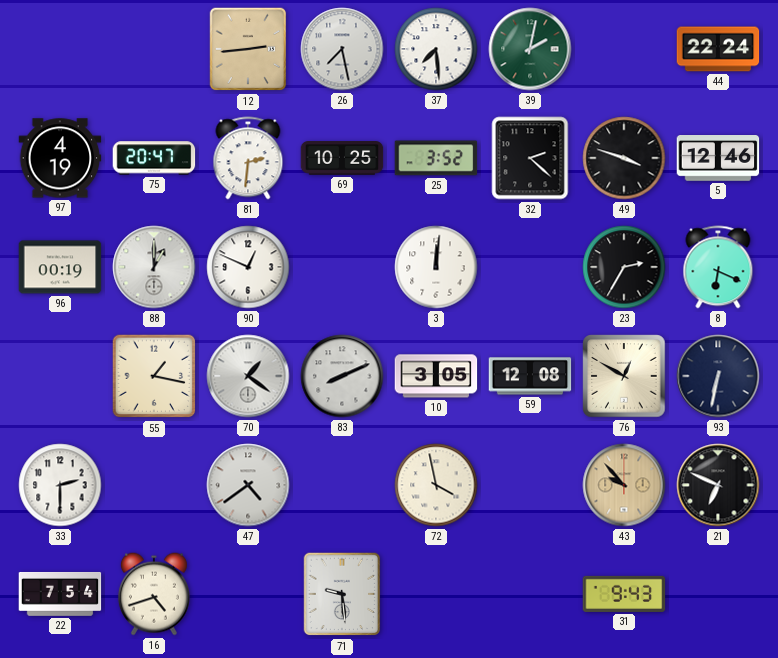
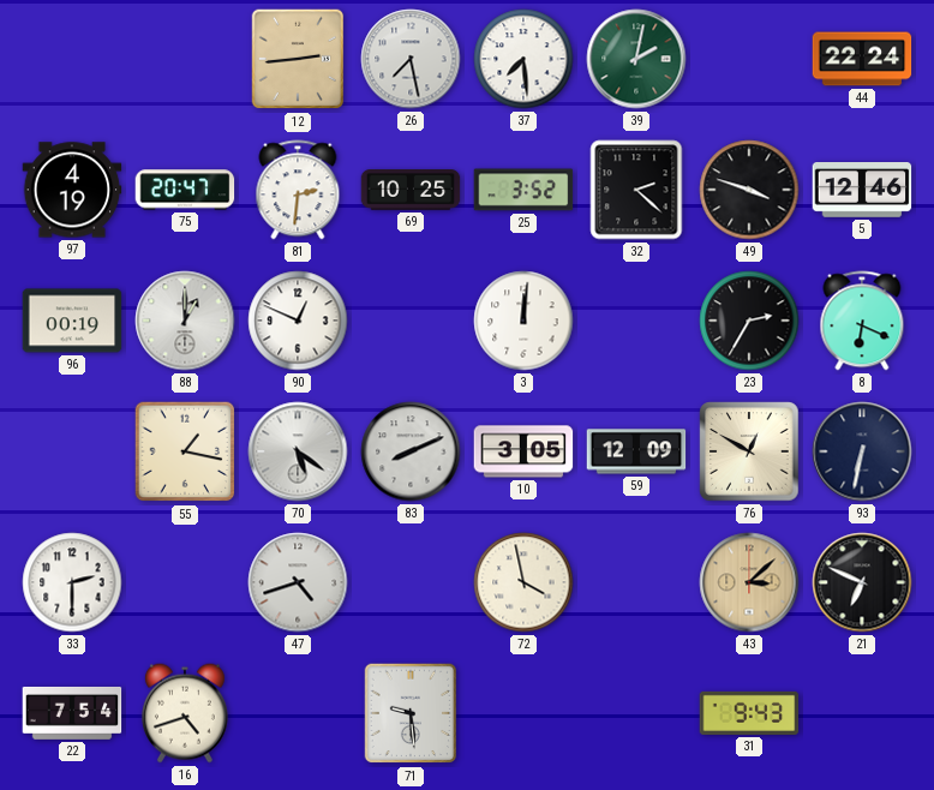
70: 1:21 -> 5:21
59: 12:08 -> 12:09
47: 4:39 -> 4:42
43: 9:53 -> 3:08
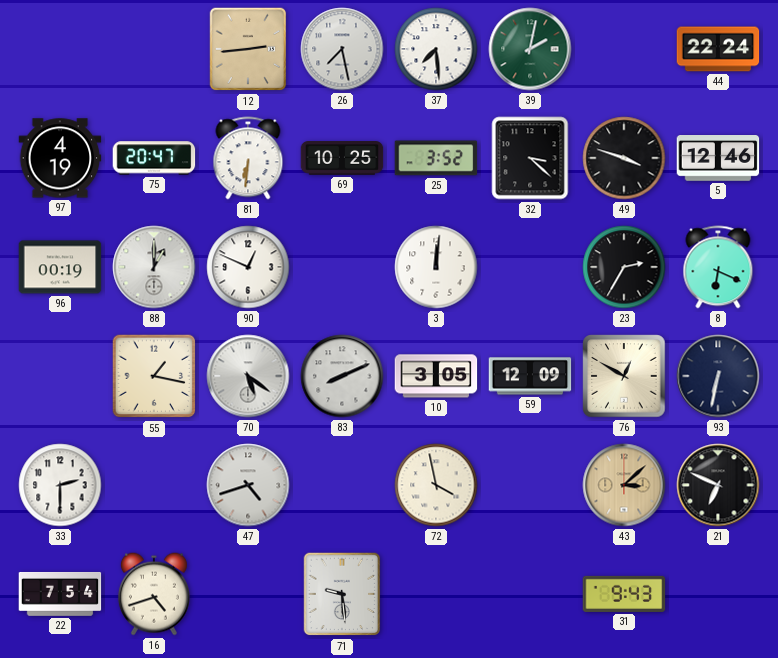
81: 2:31 -> 6:31
32: 2:22 -> 3:22
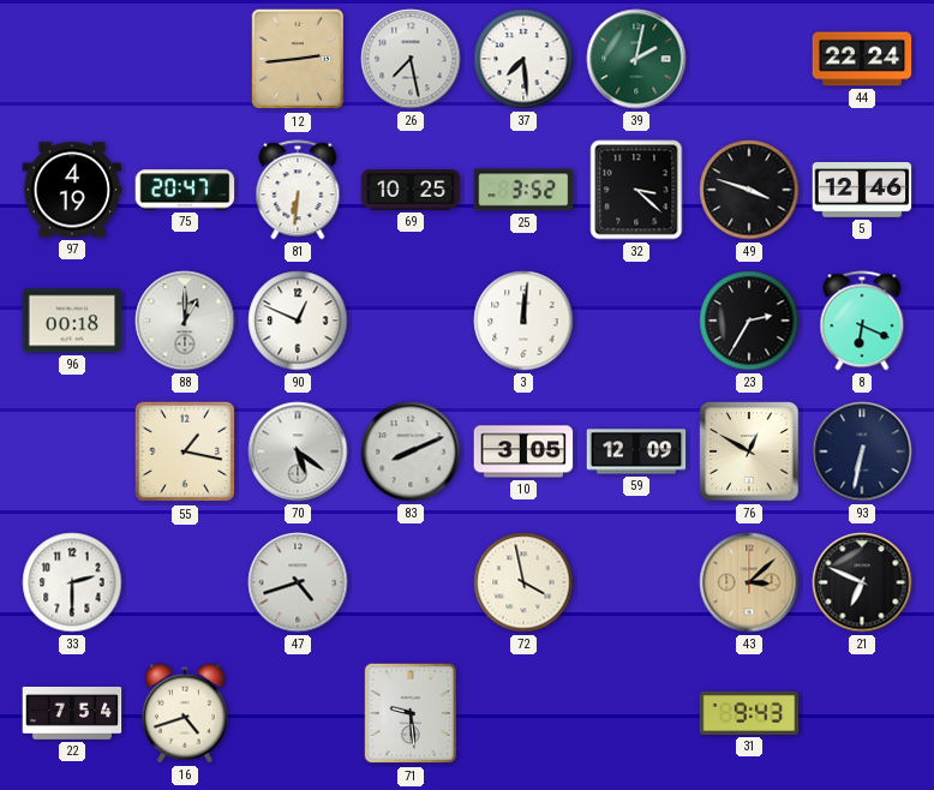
96: 00:19 -> 00:18
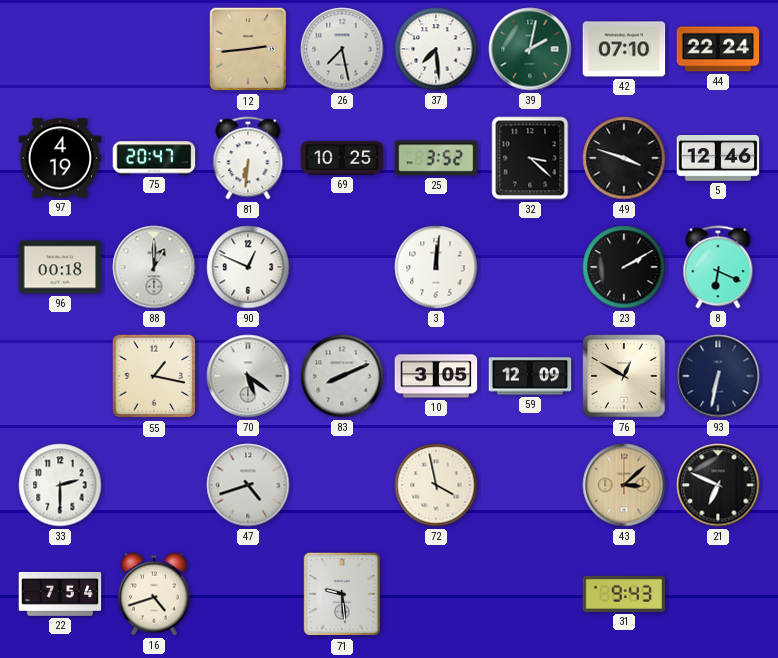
42: none -> 07:10
23: 2:35 -> 2:10
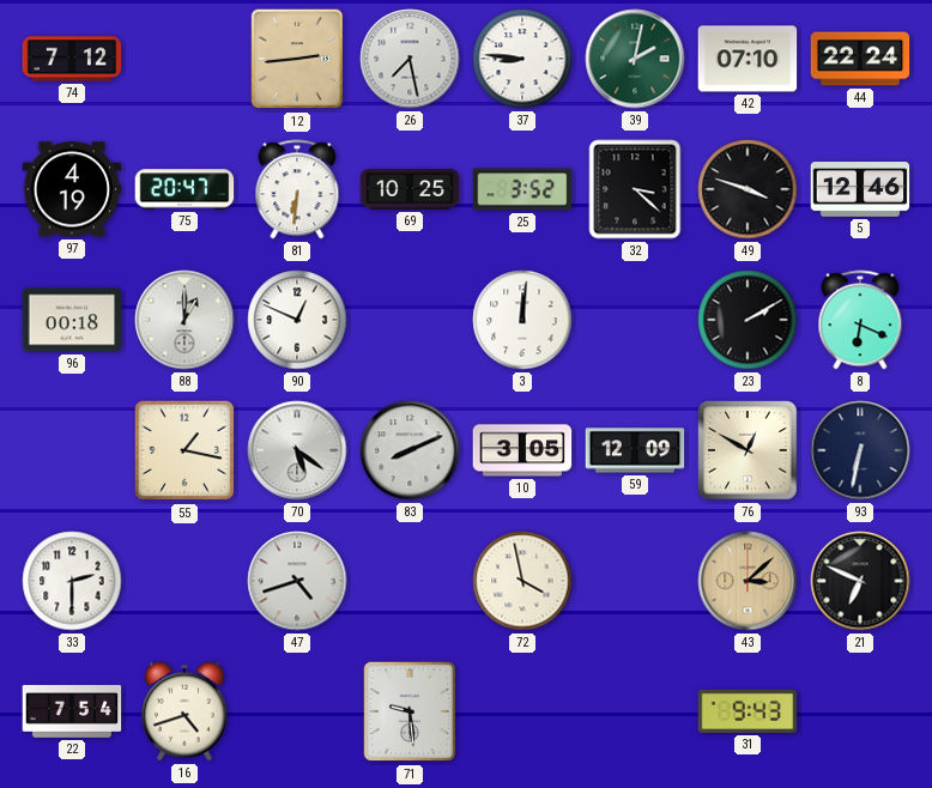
74: none -> 7:12
37: 7:29 -> 8:46
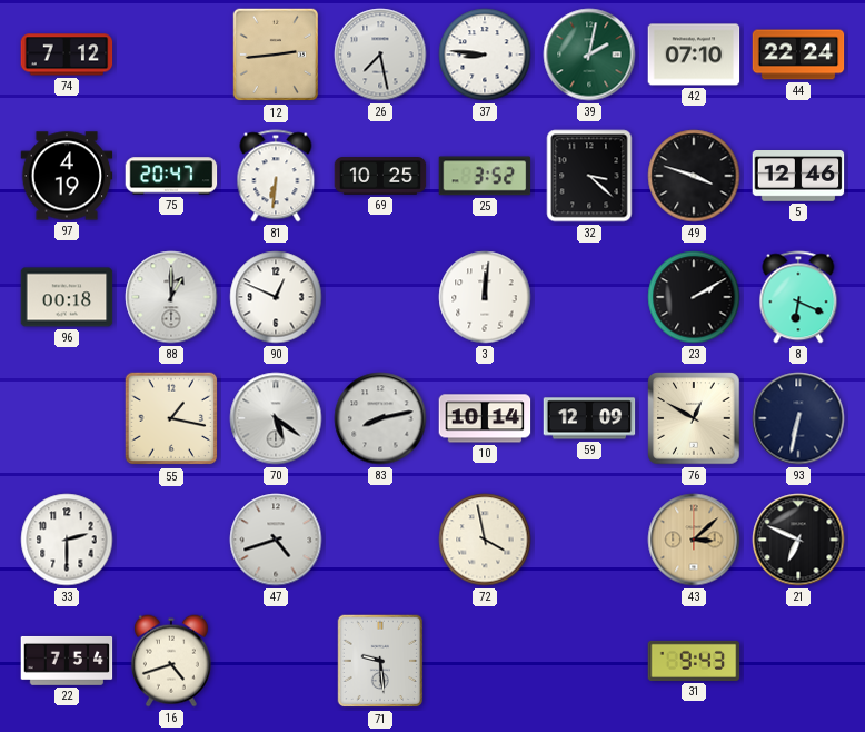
83: 8:11 -> 8:13
10: 3:05 -> 10:14
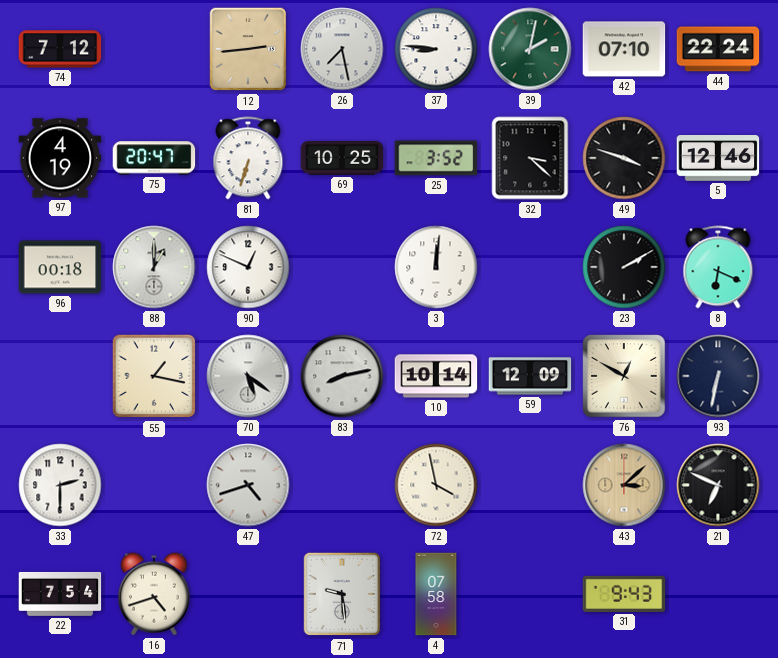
81: 6:31 -> 6:33
4: none -> 07:58
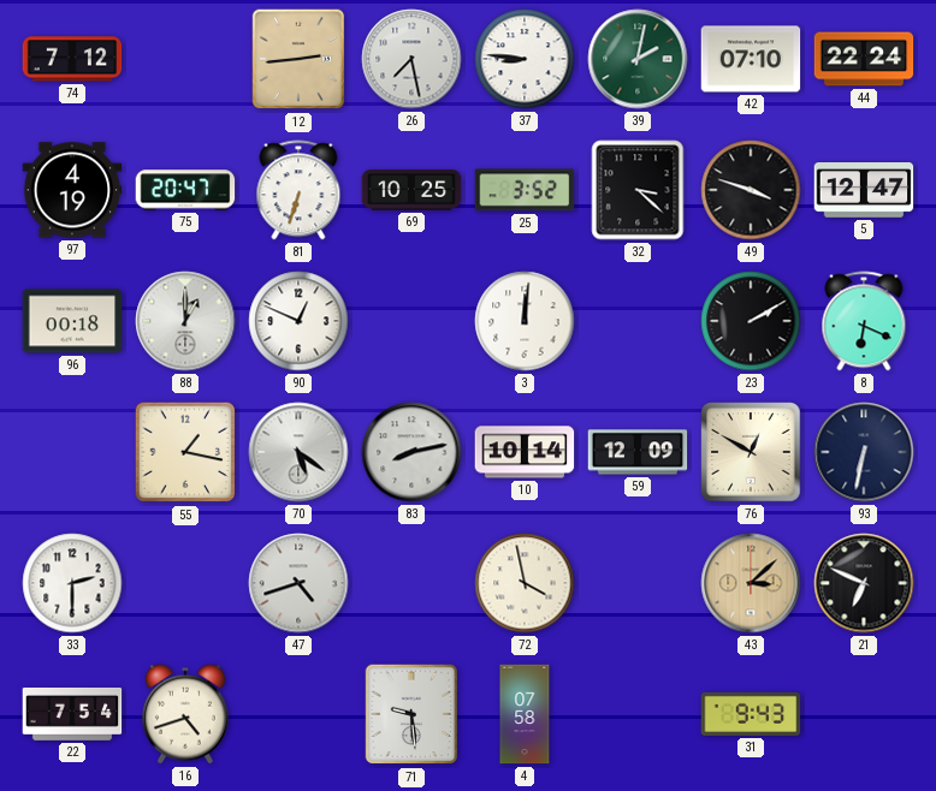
5: 12:46 -> 12:47
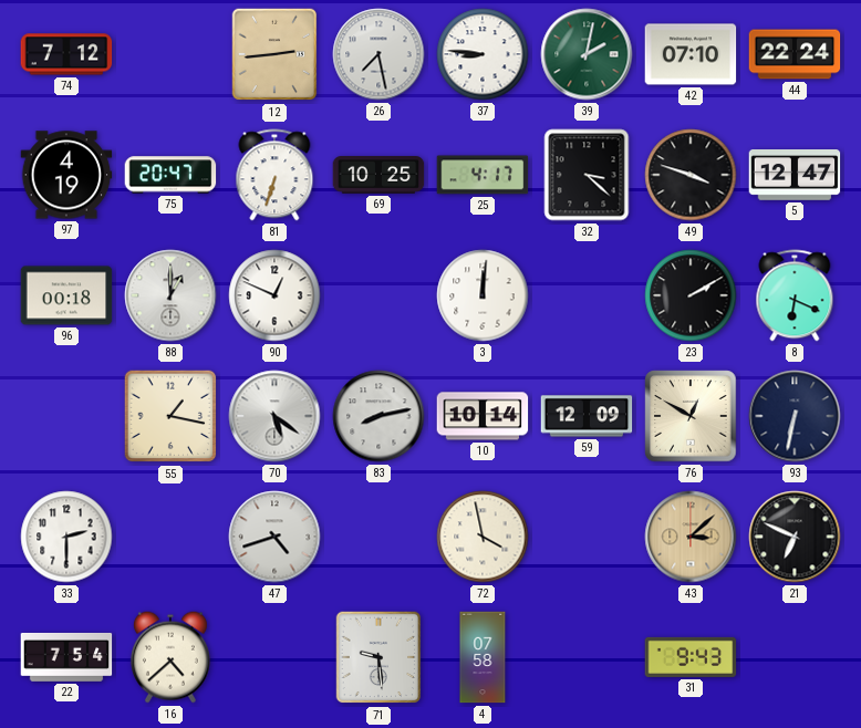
25: 3:52 -> 4:17
16: 4:42 -> 4:38
